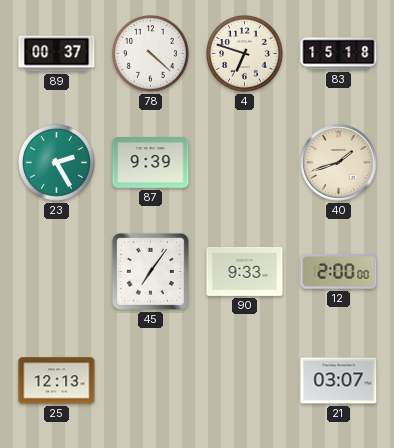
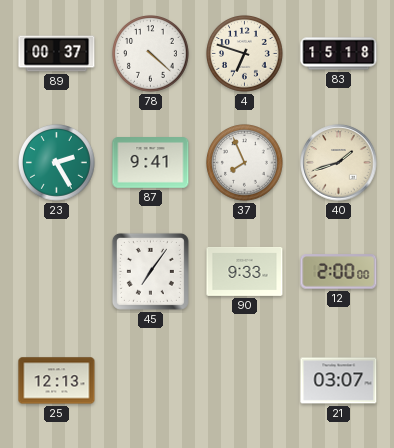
87: 9:39 -> 9:41
37: none -> 7:56
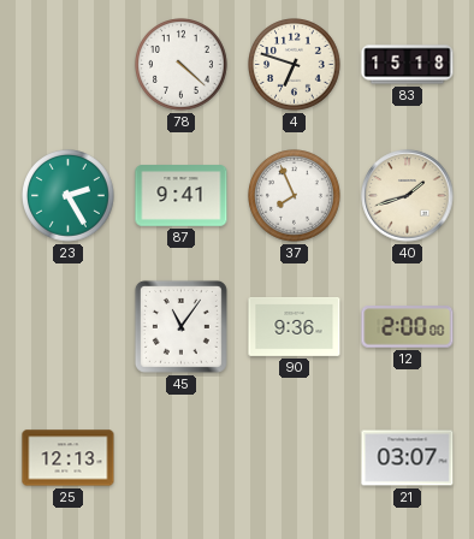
89: 00:37 -> none
45: 7:06 -> 11:06
90: 9:33 -> 9:36
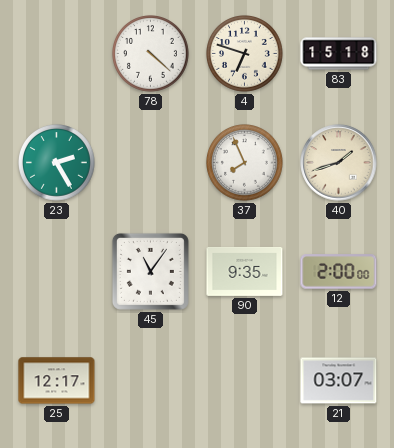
87: 9:41 -> none
90: 9:36 -> 9:35
25: 12:13 -> 12:17
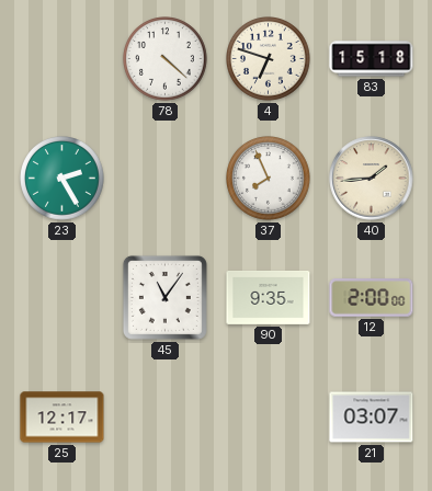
40: 1:42 -> 1:44
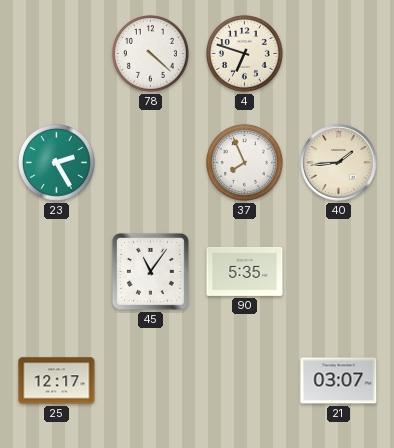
83: 15:18 -> none
90: 9:35 -> 5:35
12: 2:00 -> none
